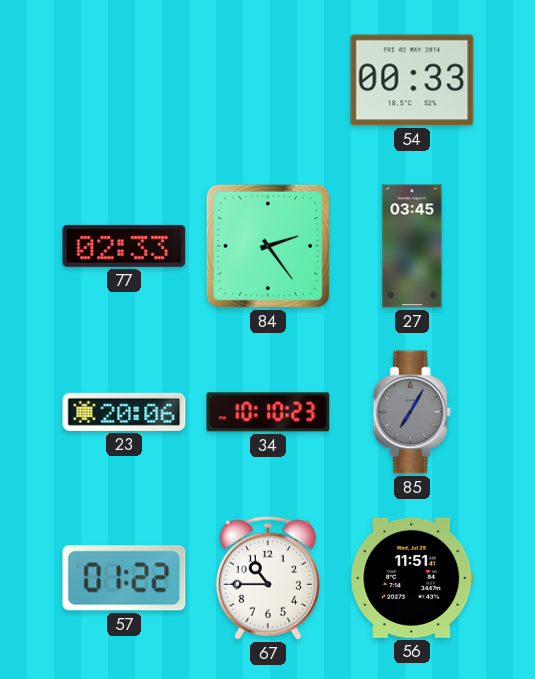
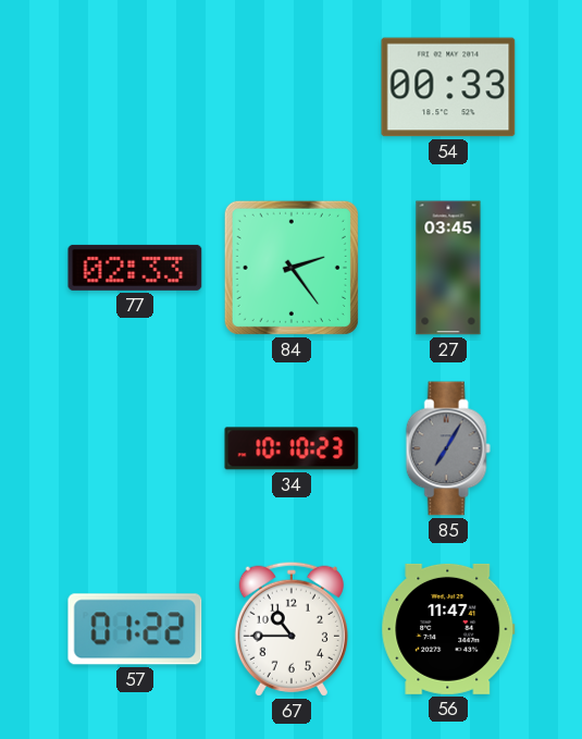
23: 20:06 -> none
56: 11:51 -> 11:47
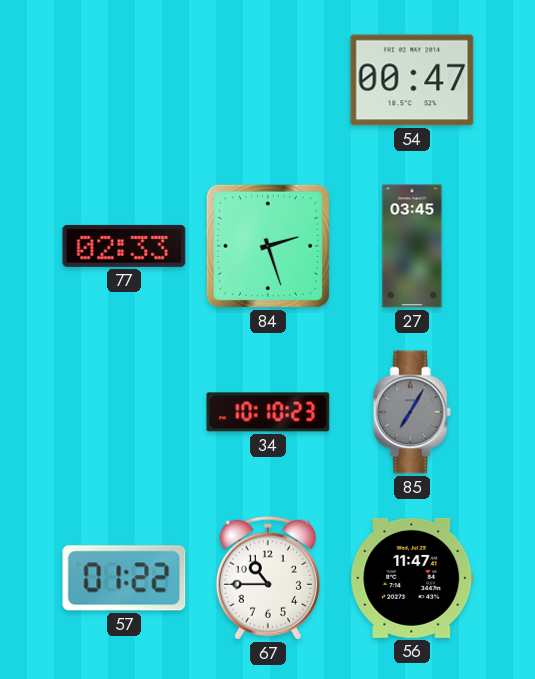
54: 00:33 -> 00:47
84: 2:24 -> 2:27
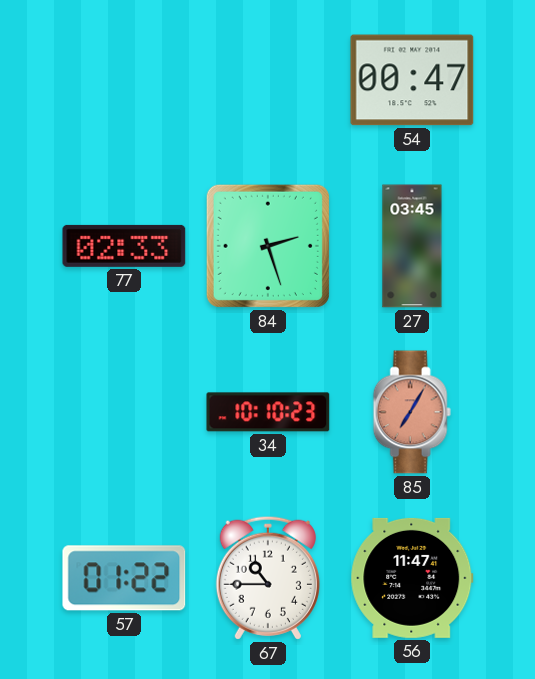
85 dial: grey -> salmon
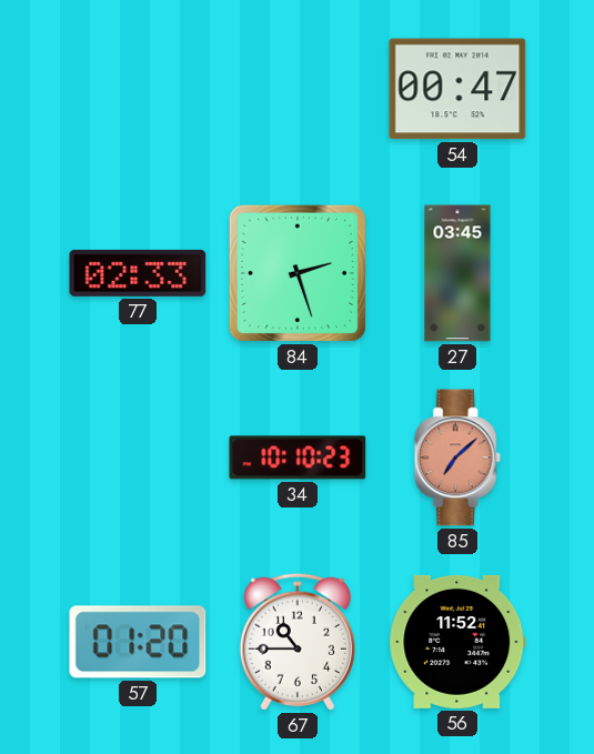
85: 7:05 -> 7:08
57: 01:22 -> 01:20
56: 11:47 -> 11:52
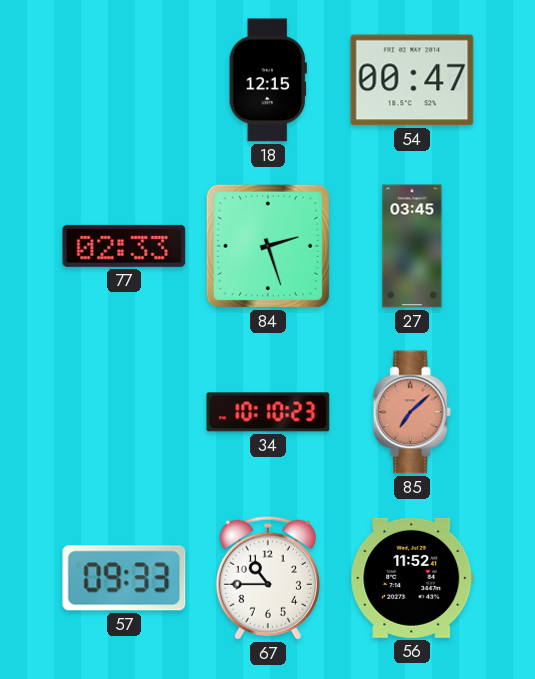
18: none -> 12:15
57: 01:20 -> 09:33
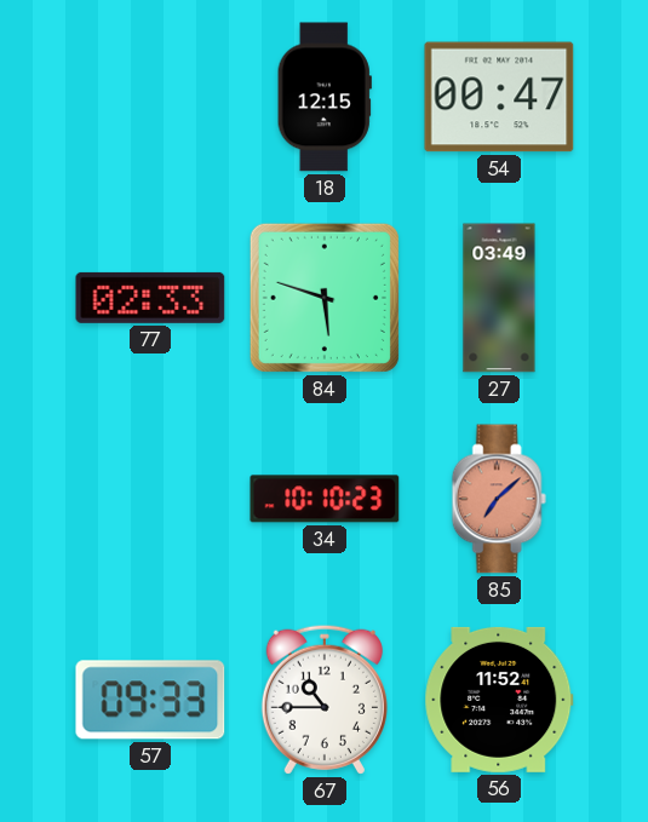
84: 2:27 -> 5:48
27: 03:45 -> 03:49
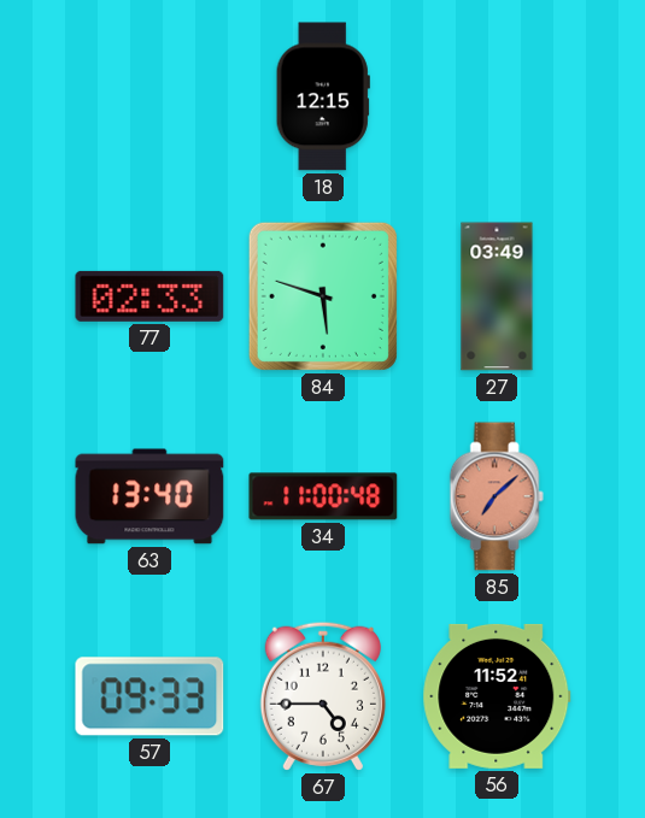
54: 00:47 -> none
63: none -> 13:40
34: 10:10 -> 11:00
67: 10:45 -> 4:45
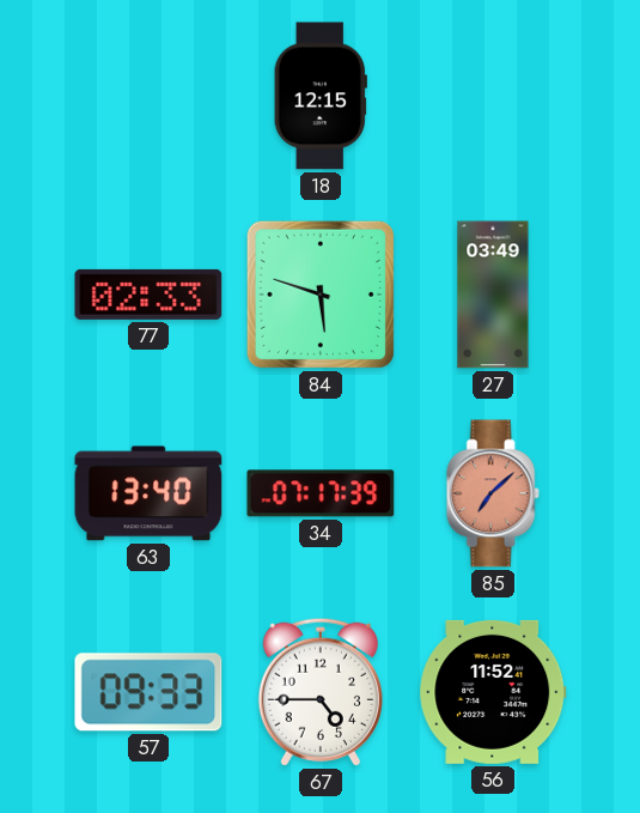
34: 11:00 -> 07:17
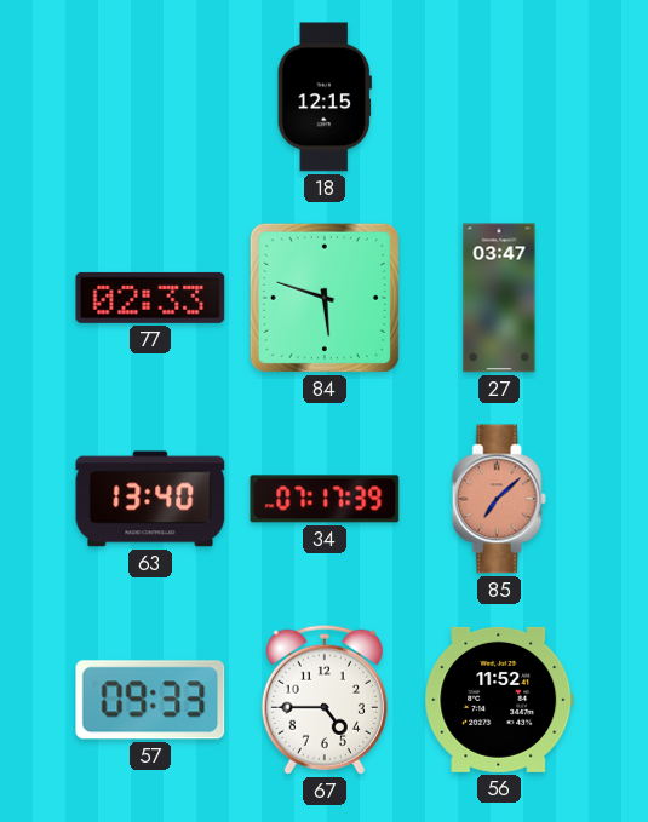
27: 03:49 -> 03:47
